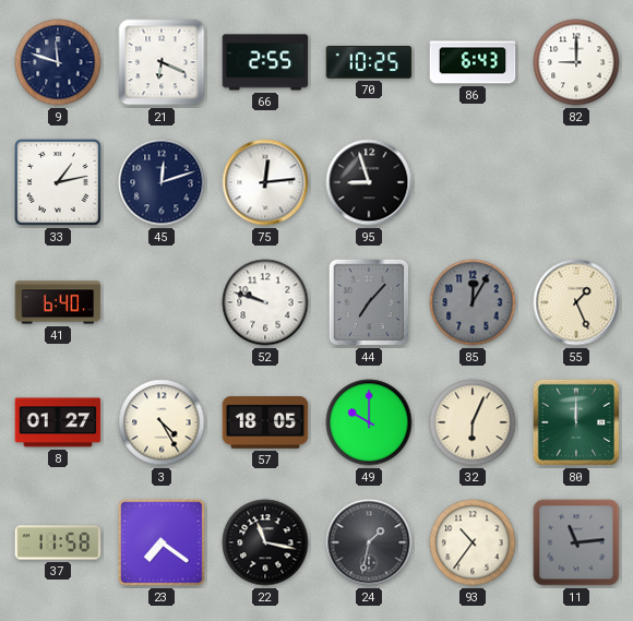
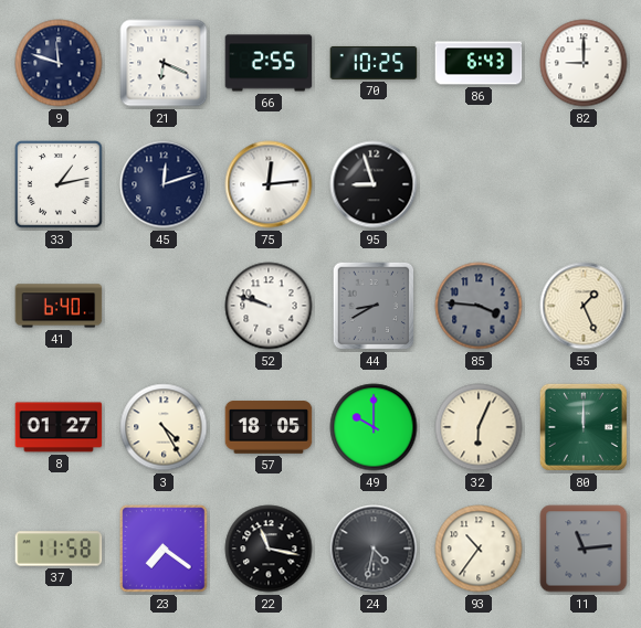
44: 7:07 -> 8:40
85: 12:05 -> 3:46
24: 1:32 -> 4:32
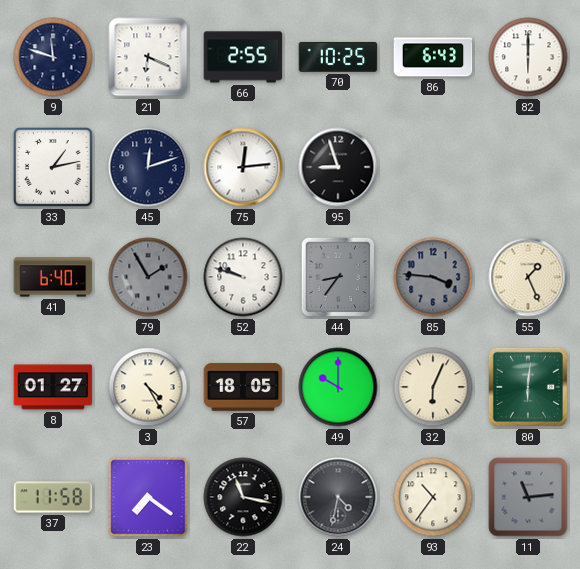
82: 9:00 -> 6:00
79: none -> 1:55
44: 8:40 -> 8:36
80: 12:00 -> 6:01
